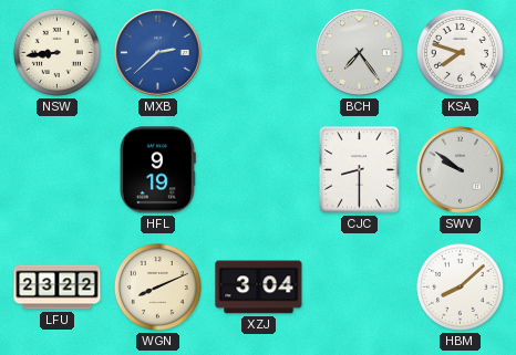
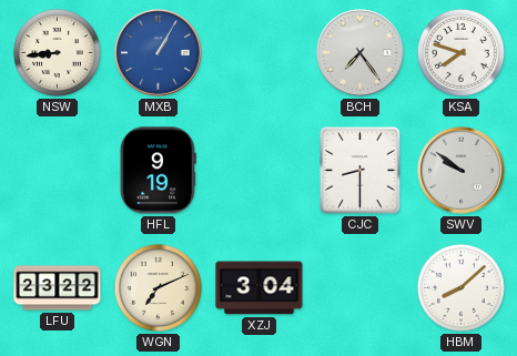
MXB: 2:38 -> 1:05
WGN: 8:11 -> 7:11
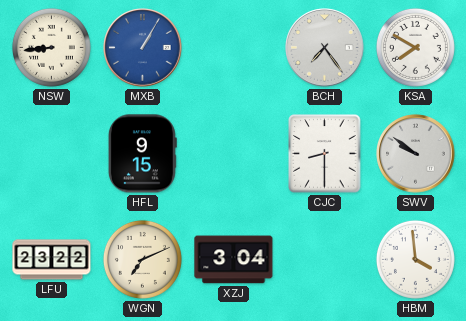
KSA: 7:48 -> 7:50
HFL: 9:19 -> 9:15
HBM: 8:08 -> 3:59
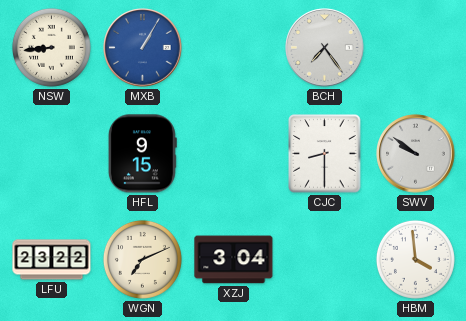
KSA: 7:50 -> none
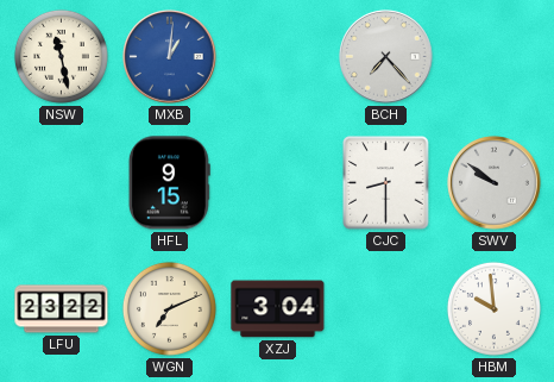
NSW: 8:44 -> 11:28
MXB: 1:05 -> 1:01
BCH: 7:24 -> 7:23
HBM: 3:59 -> 9:59
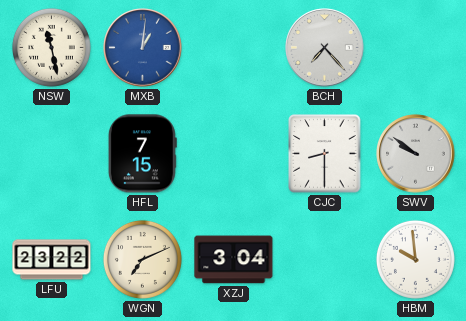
HFL: 9:15 -> 7:15
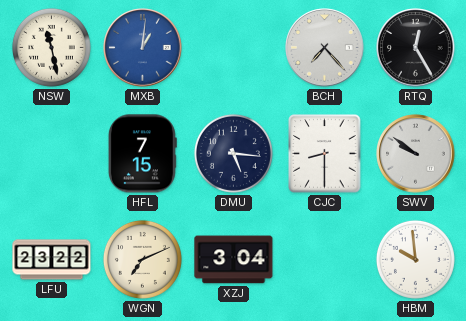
RTQ: none -> 12:25
DMU: none -> 5:16
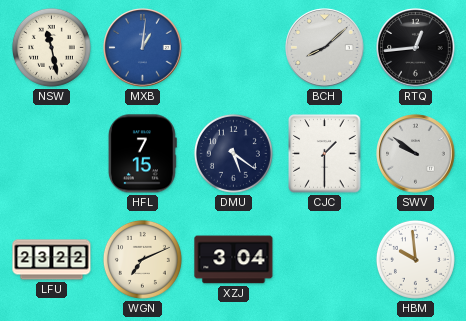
BCH: 7:23 -> 8:08
RTQ: 12:25 -> 12:44
DMU: 5:16 -> 5:21
CJC: 8:30 -> 1:30
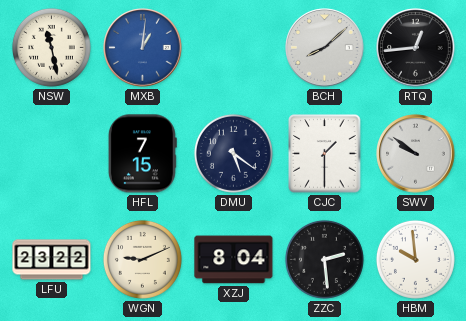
WGN: 7:11 -> 9:11
XZJ: 3:04 -> 8:04
ZZC: none -> 2:29
